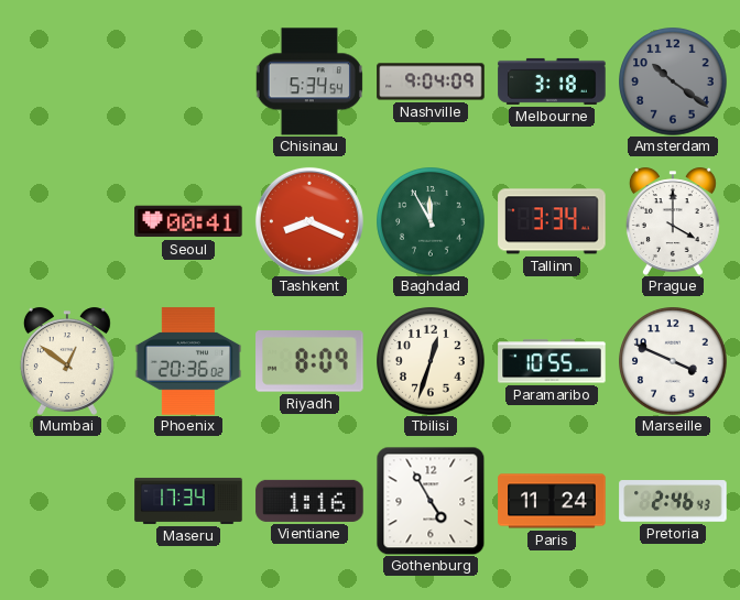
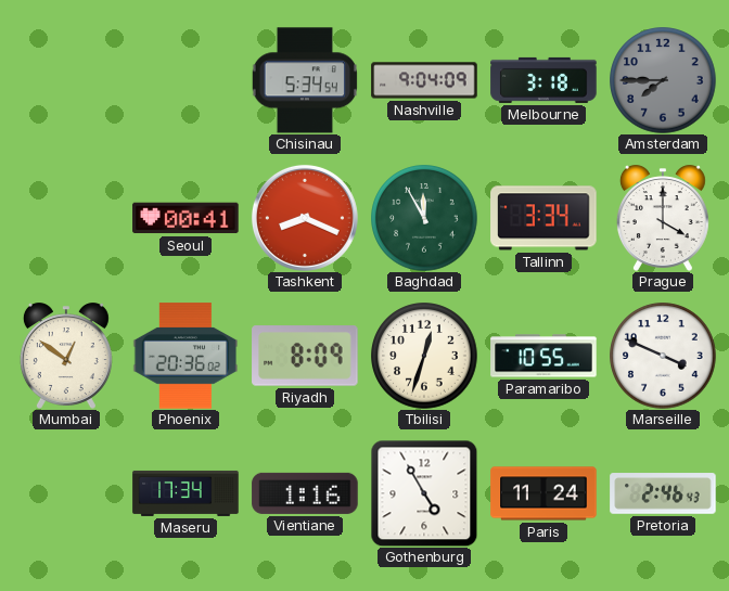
Amsterdam: 10:21 -> 7:45
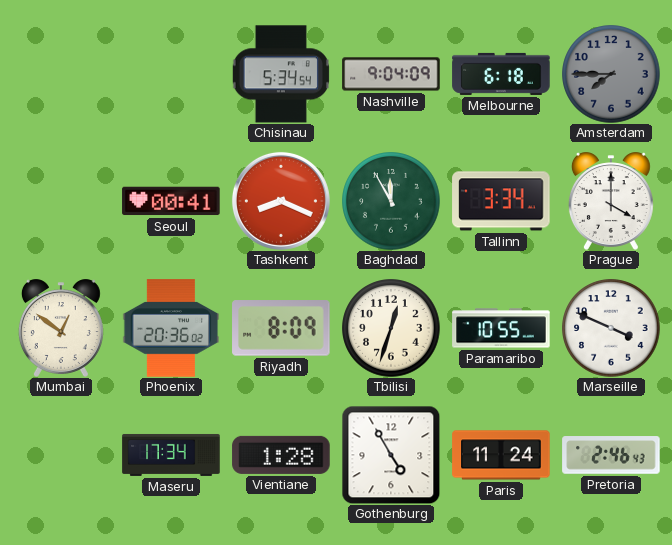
Melbourne: 3:18 -> 6:18
Vientiane: 1:16 -> 1:28
